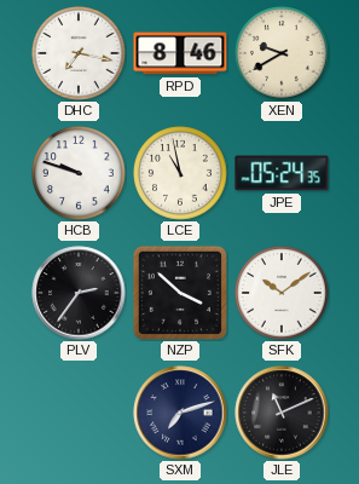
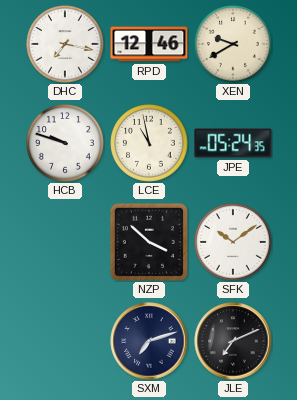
RPD: 8:46 -> 12:46
PLV: 2:36 -> none
JLE: 11:11 -> 7:11
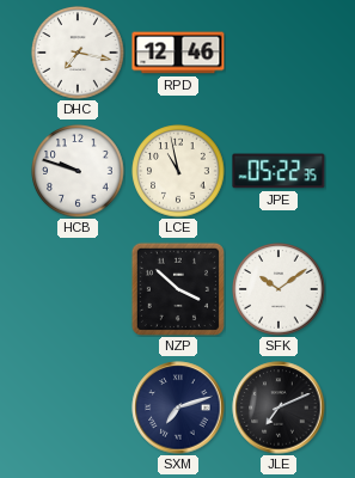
XEN: 9:40 -> none
JPE: 05:24 -> 05:22
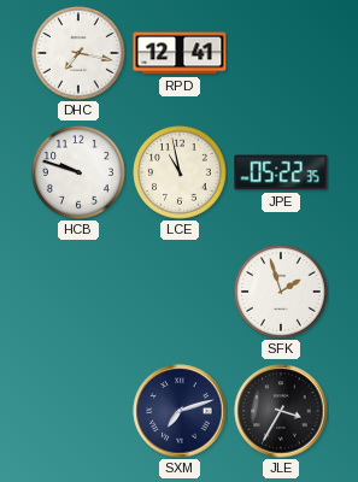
RPD: 12:46 -> 12:41
NZP: 3:52 -> none
SFK: 10:09 -> 1:57
JLE: 7:11 -> 3:35
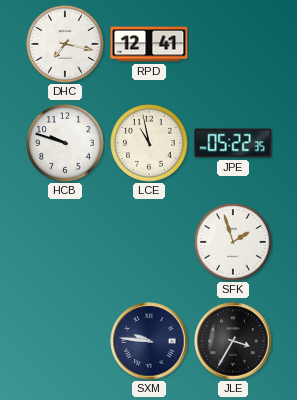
SXM: 7:12 -> 9:46
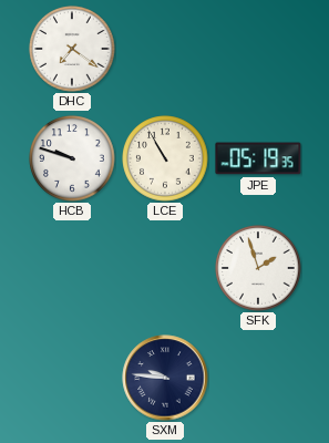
DHC: 7:17 -> 7:21
RPD: 12:41 -> none
LCE: 10:58 -> 10:55
JPE: 05:22 -> 05:19
JLE: 3:35 -> none
